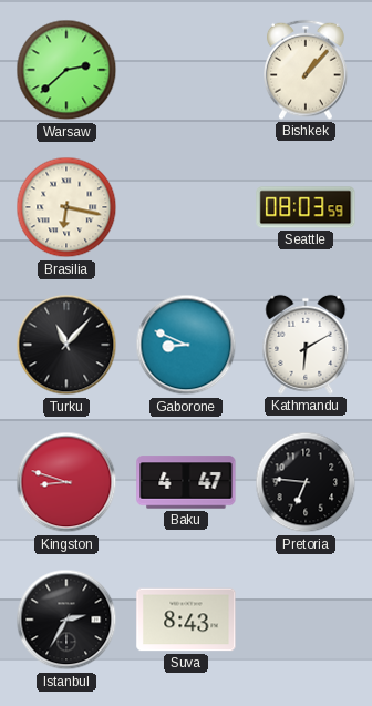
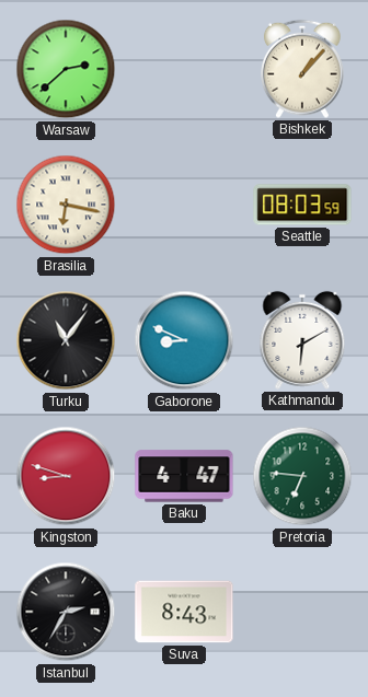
Turku: 11:07 -> 11:06
Pretoria dial: black -> green
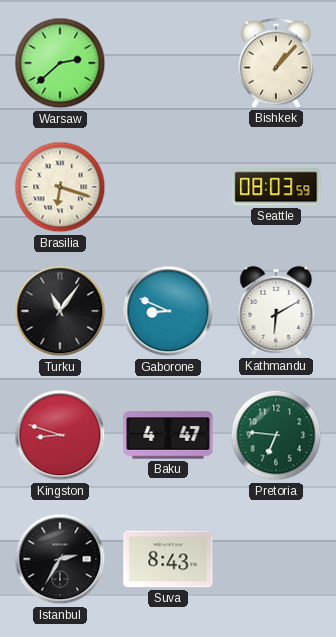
Brasilia: 6:17 -> 6:18
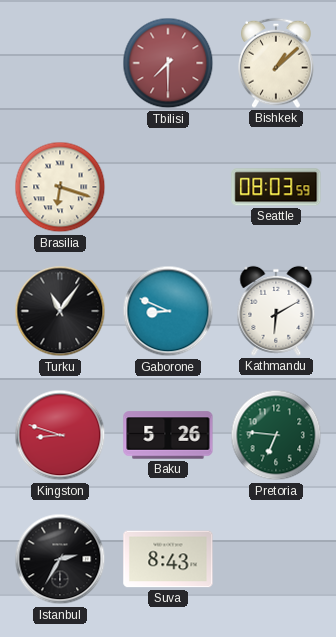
Warsaw: 2:38 -> none
Tbilisi: none -> 7:30
Bishkek: 1:07 -> 1:08
Baku: 4:47 -> 5:26
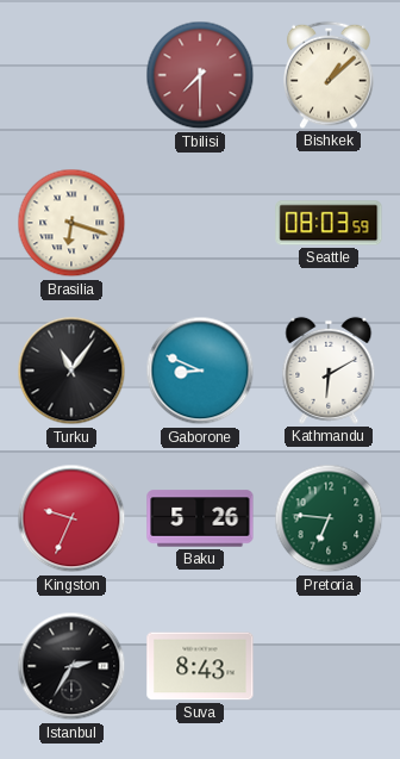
Kingston: 8:48 -> 9:34
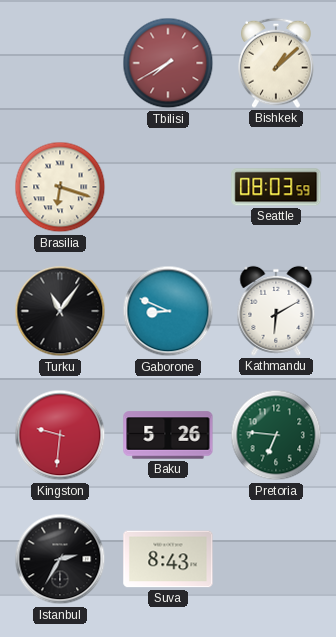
Tbilisi: 7:30 -> 7:40
Kingston: 9:34 -> 9:31
